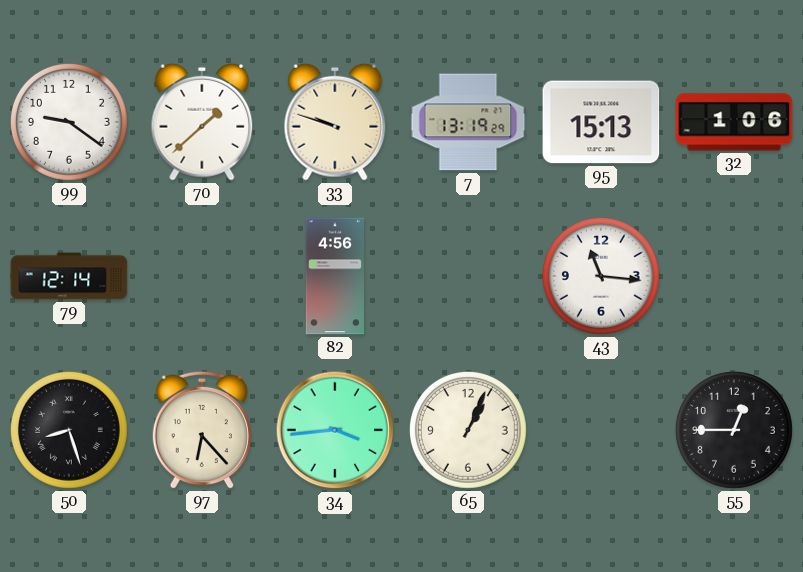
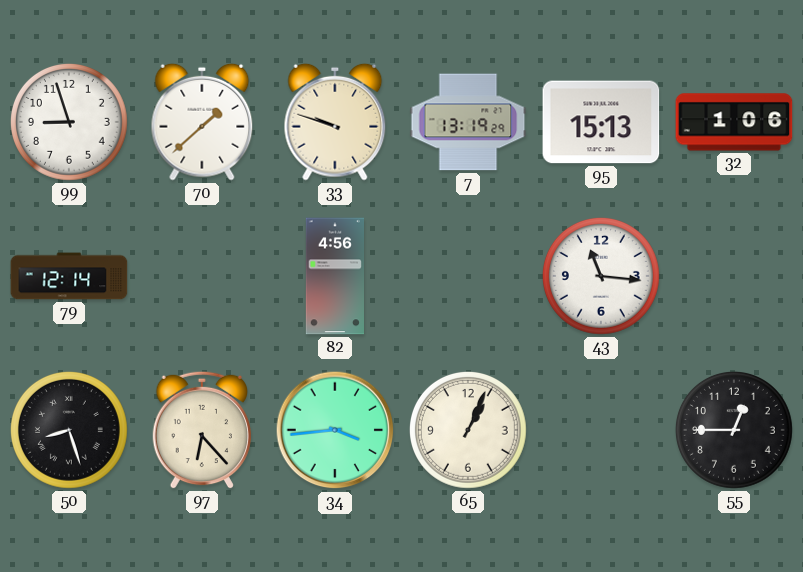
99: 9:21 -> 8:57
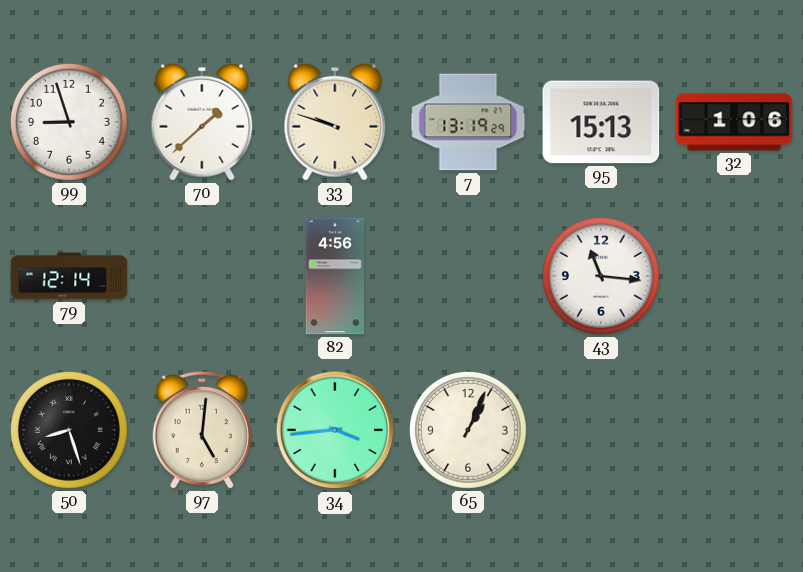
97: 6:23 -> 5:01
55: 12:45 -> none
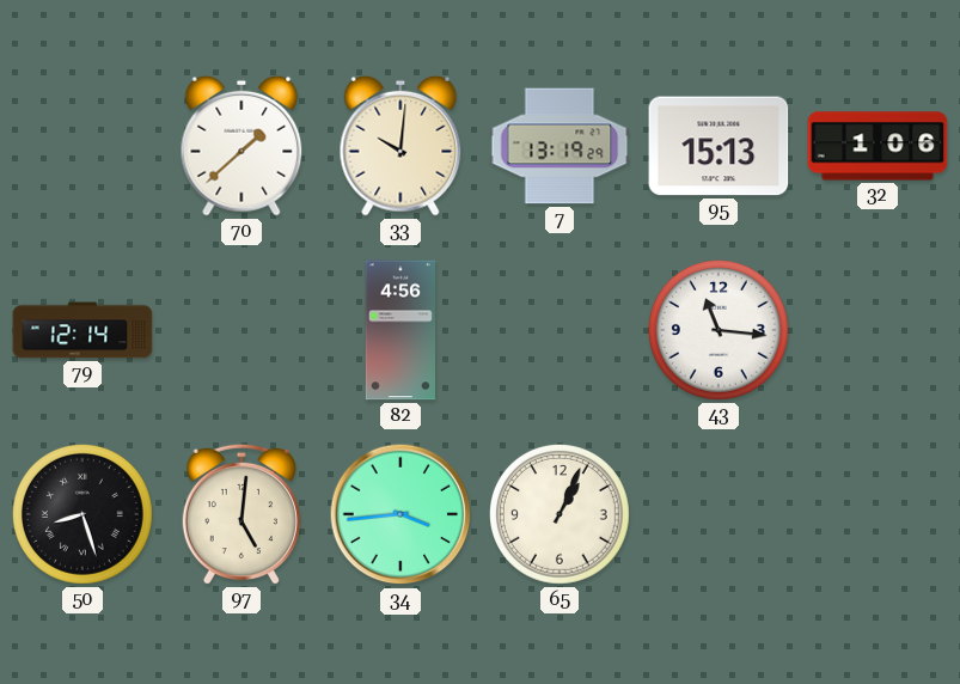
99: 8:57 -> none
33: 9:48 -> 10:01
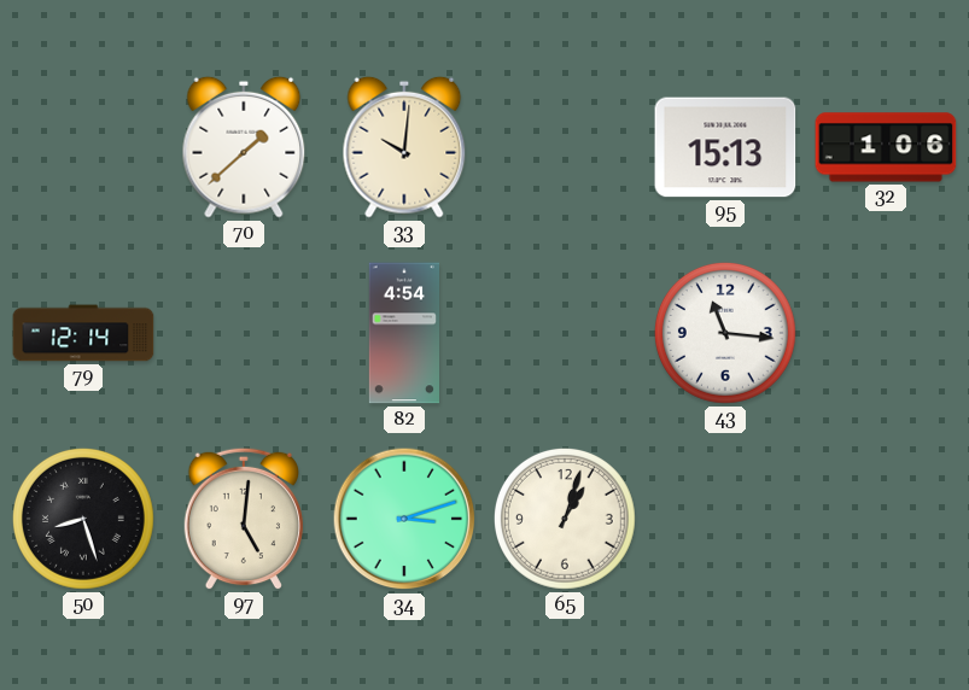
7: 13:19 -> none
82: 4:56 -> 4:54
34: 3:44 -> 3:12
65: 1:04 -> 1:03
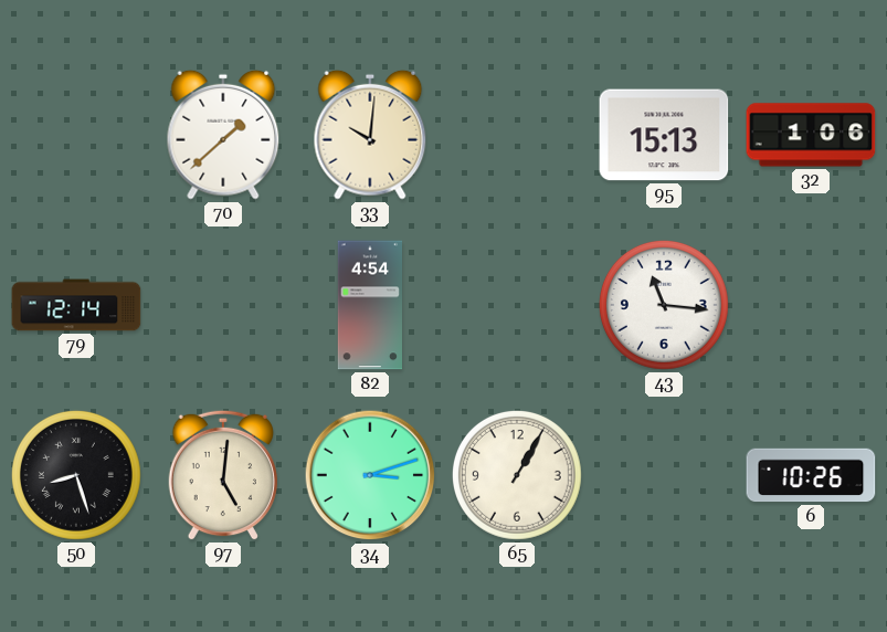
65: 1:03 -> 1:05
6: none -> 10:26
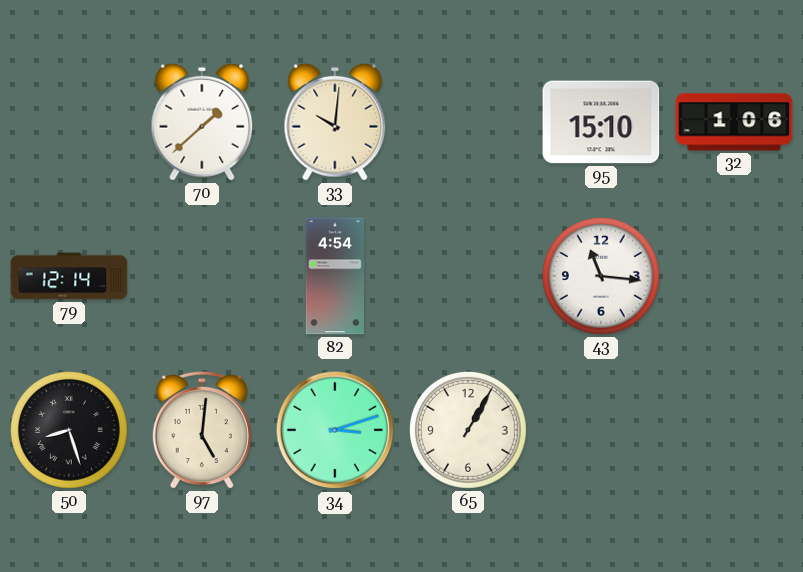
95: 15:13 -> 15:10
6: 10:26 -> none
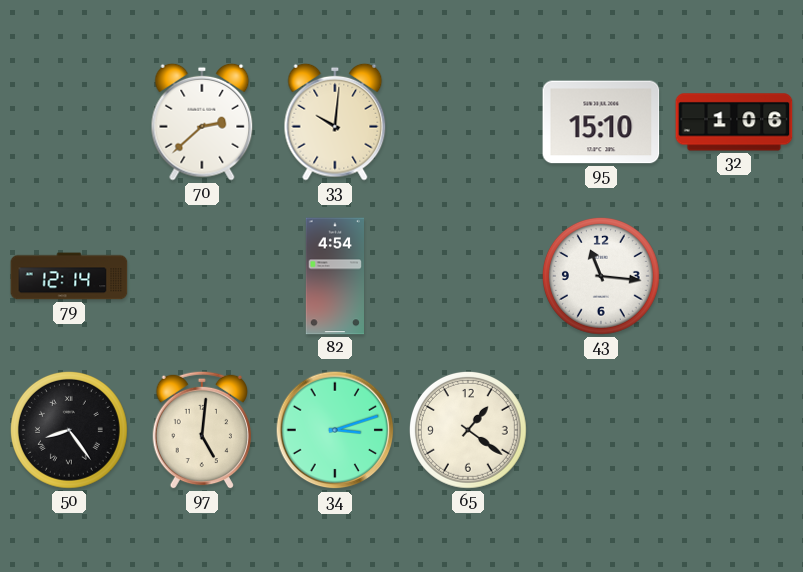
70: 1:38 -> 2:38
50: 8:27 -> 8:24
65: 1:05 -> 1:21
